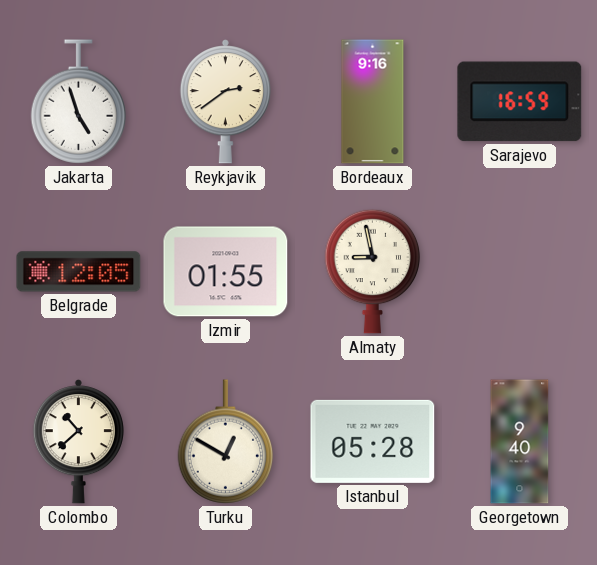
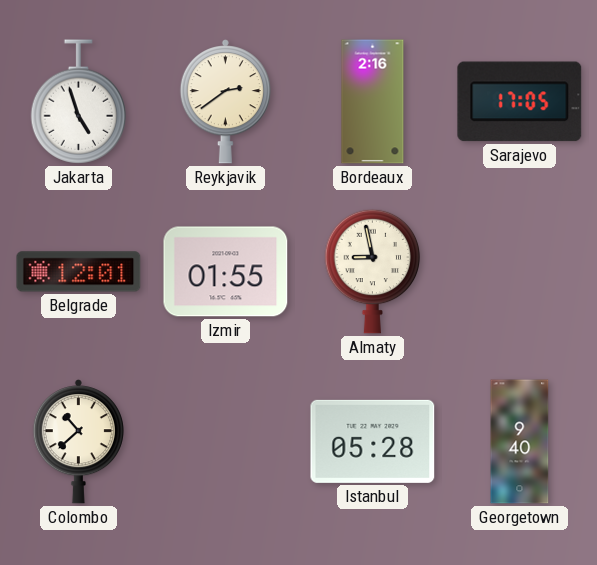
Bordeaux: 9:16 -> 2:16
Sarajevo: 16:59 -> 17:05
Belgrade: 12:05 -> 12:01
Turku: 12:50 -> none
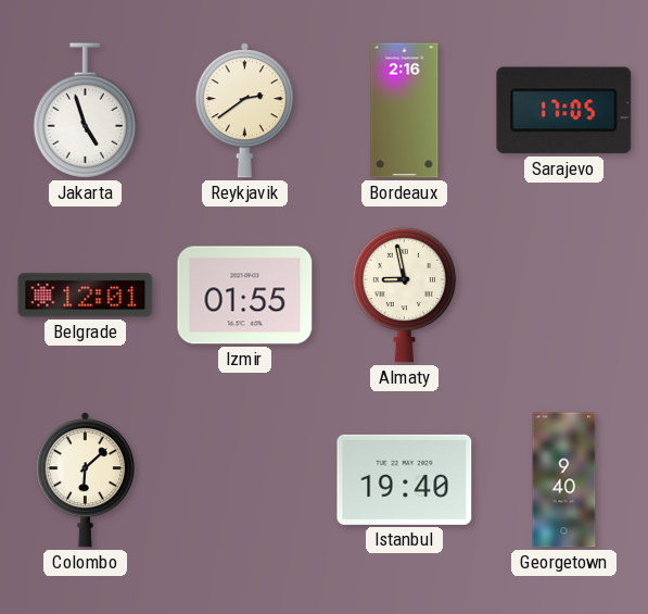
Colombo: 10:38 -> 6:08
Istanbul: 05:28 -> 19:40
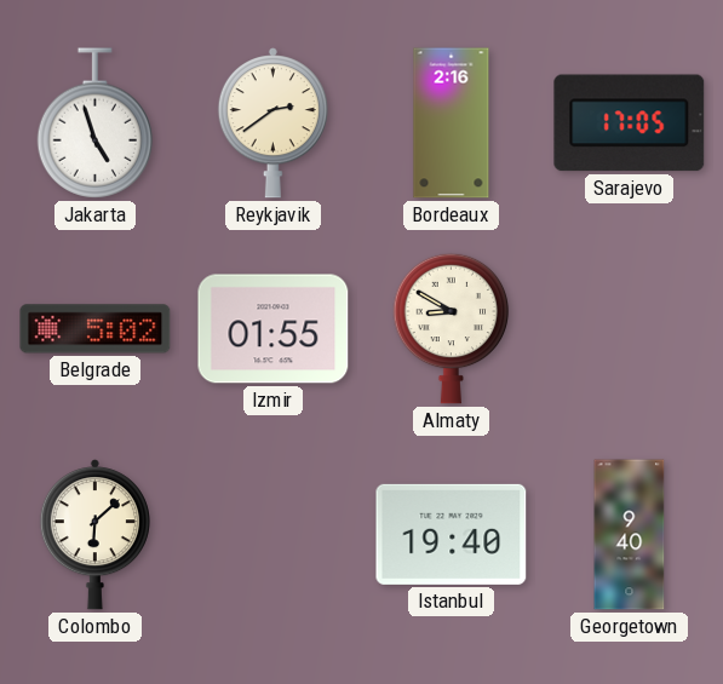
Belgrade: 12:01 -> 5:02
Almaty: 8:58 -> 8:50
